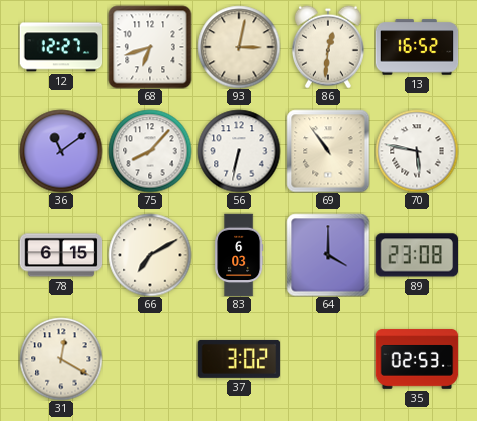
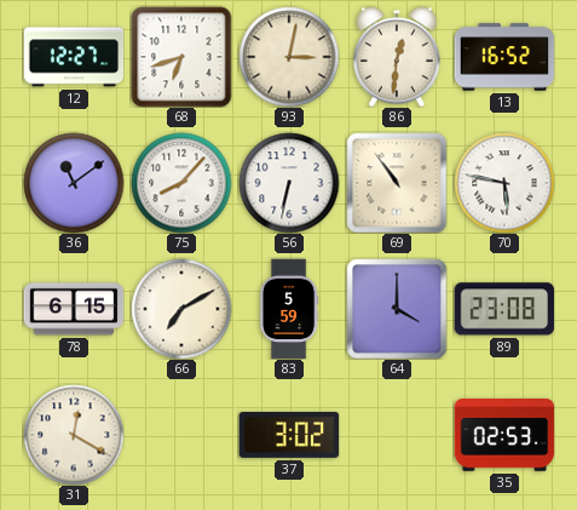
83: 6:03 -> 5:59
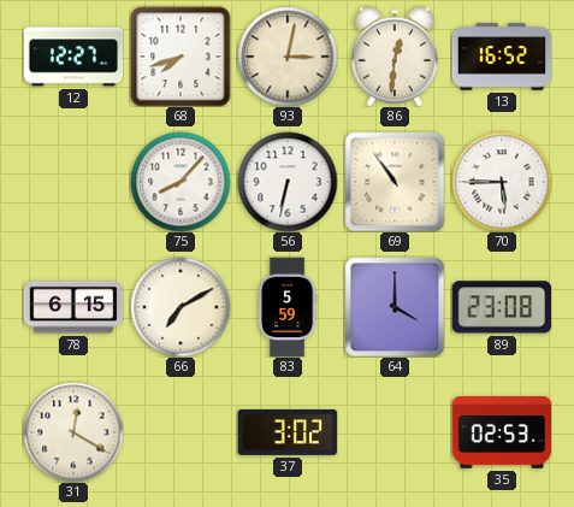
68: 6:42 -> 7:42
36: 11:09 -> none
70: 5:47 -> 5:45
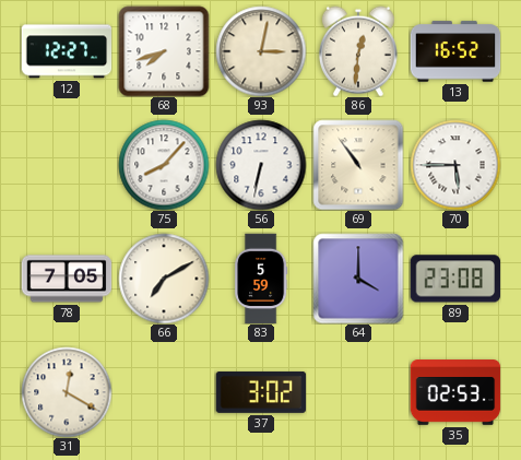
78: 6:15 -> 7:05
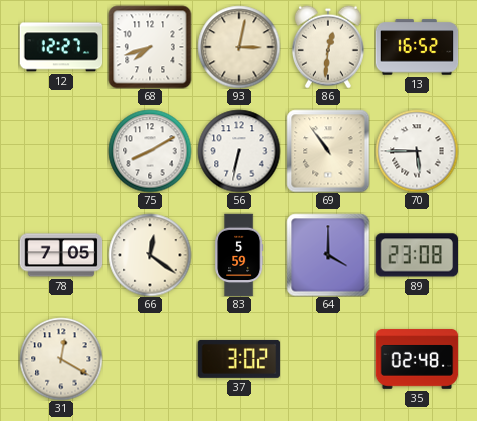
75: 8:07 -> 8:10
66: 7:10 -> 12:21
35: 02:53 -> 02:48
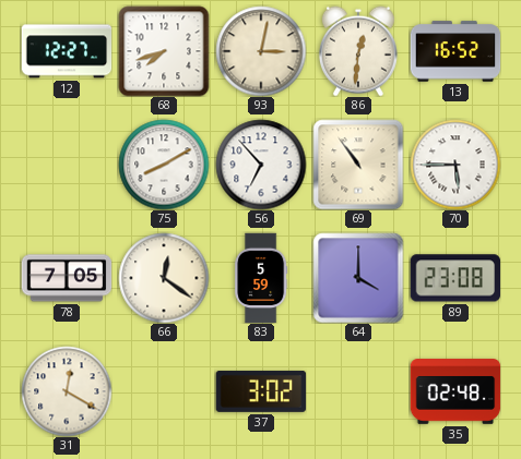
56: 6:32 -> 6:53
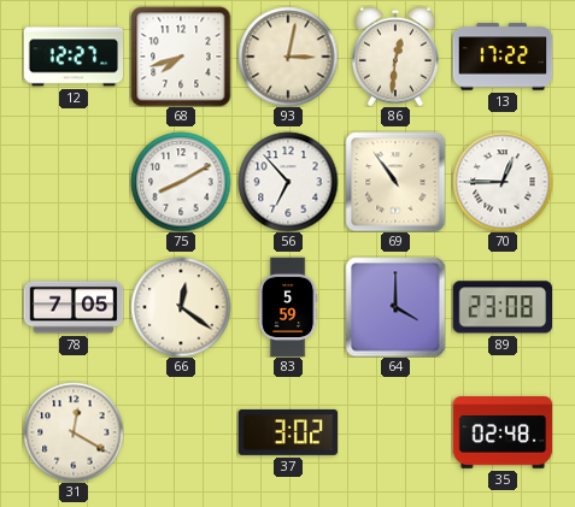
13: 16:52 -> 17:22
70: 5:45 -> 12:45
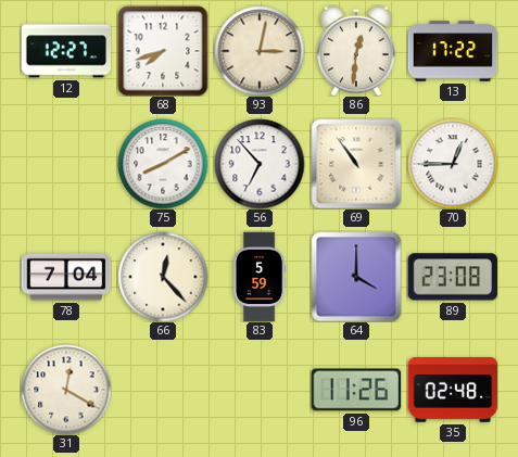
78: 7:05 -> 7:04
66: 12:21 -> 12:23
37: 3:02 -> none
96: none -> 11:26
